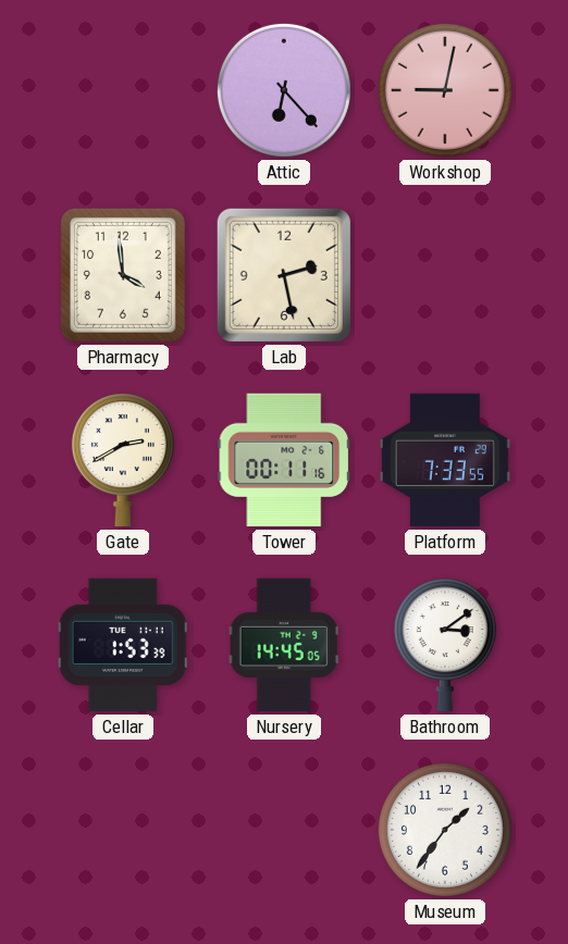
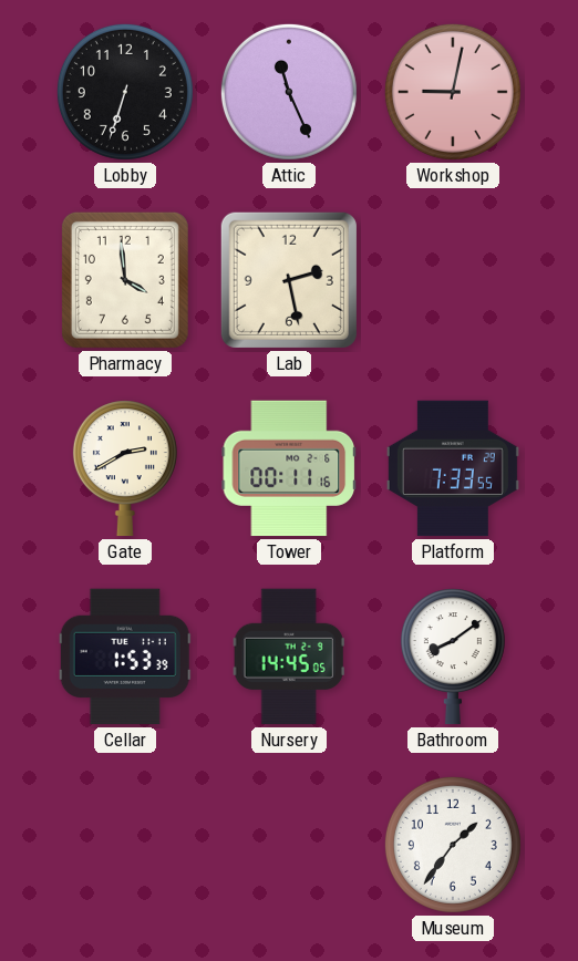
Lobby: none -> 6:33
Attic: 6:23 -> 11:26
Bathroom: 3:09 -> 8:09
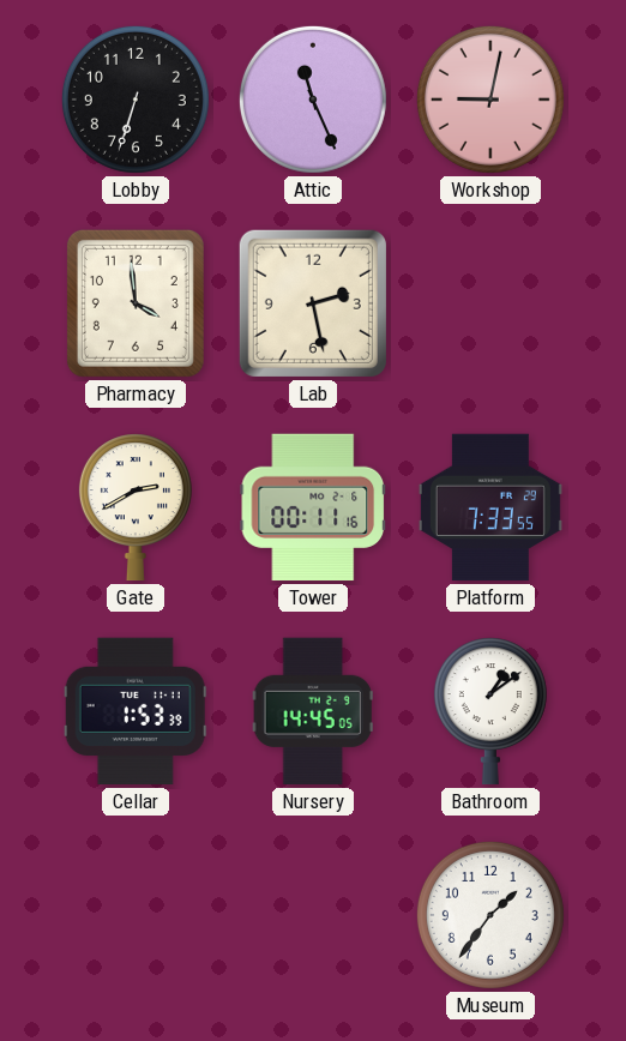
Bathroom: 8:09 -> 1:09
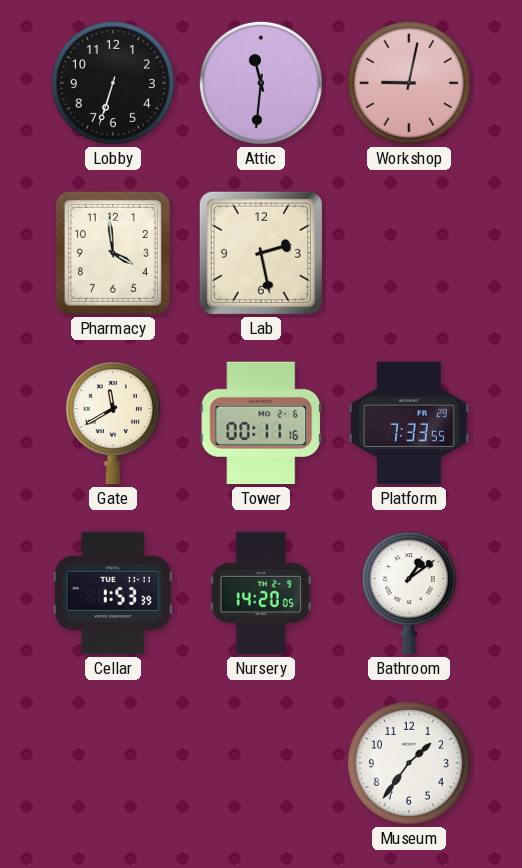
Attic: 11:26 -> 11:31
Gate: 2:40 -> 11:40
Nursery: 14:45 -> 14:20
